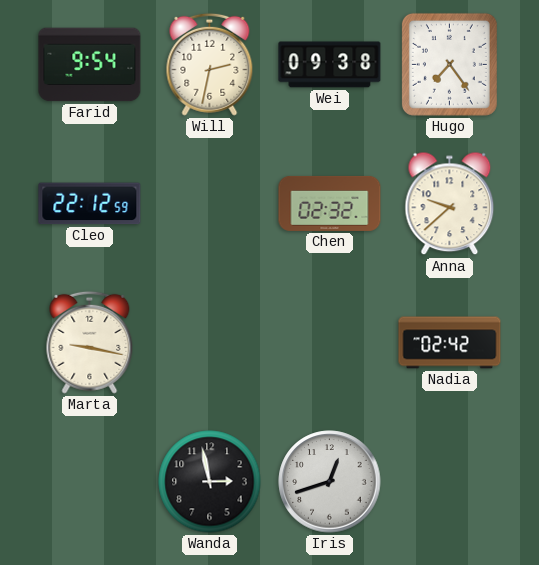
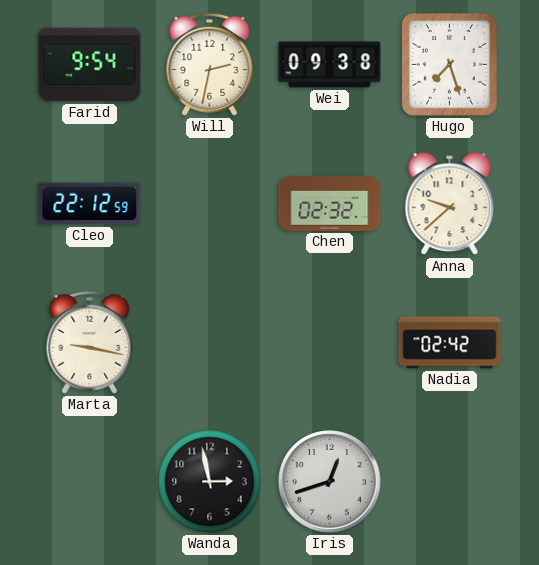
Hugo: 7:24 -> 7:27
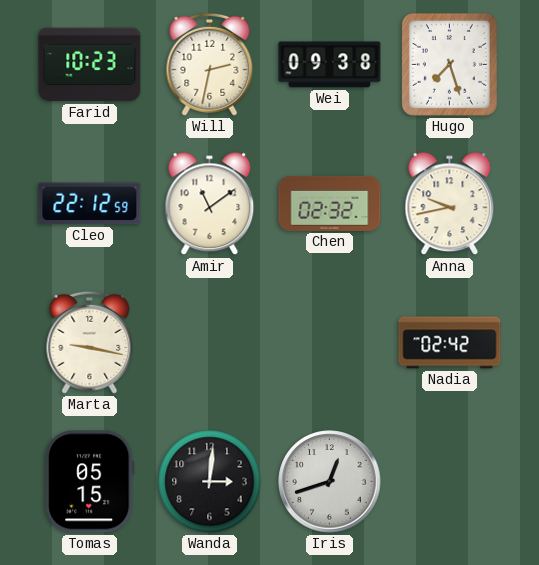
Farid: 9:54 -> 10:23
Amir: none -> 11:09
Anna: 9:38 -> 9:43
Tomas: none -> 05:15
Wanda: 2:58 -> 3:01
